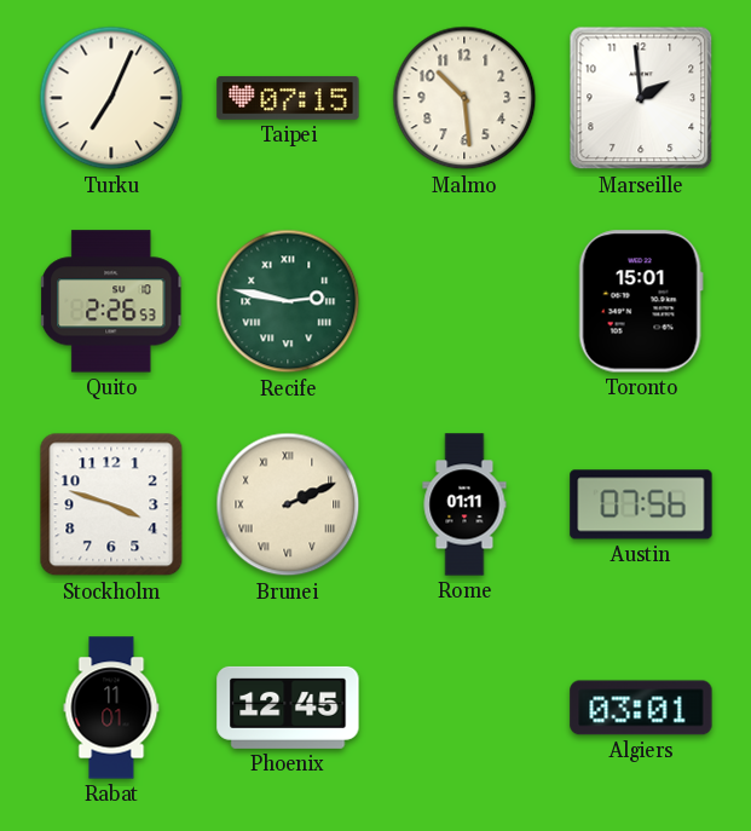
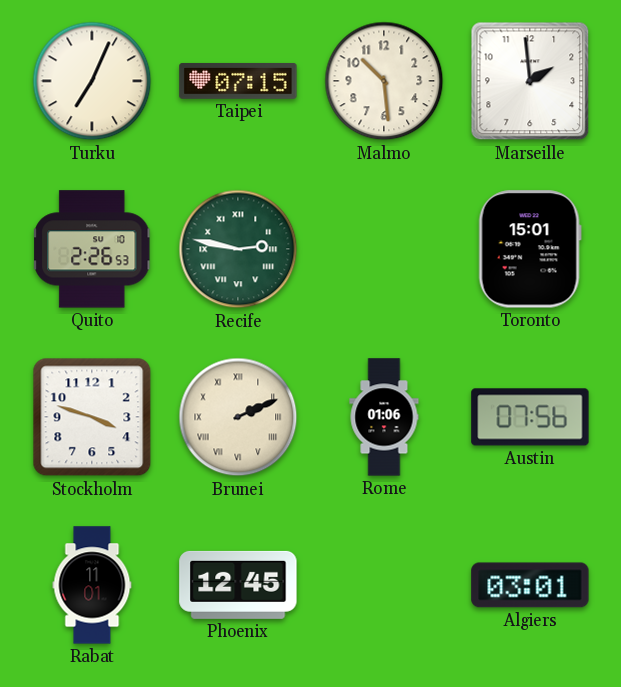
Rome: 01:11 -> 01:06
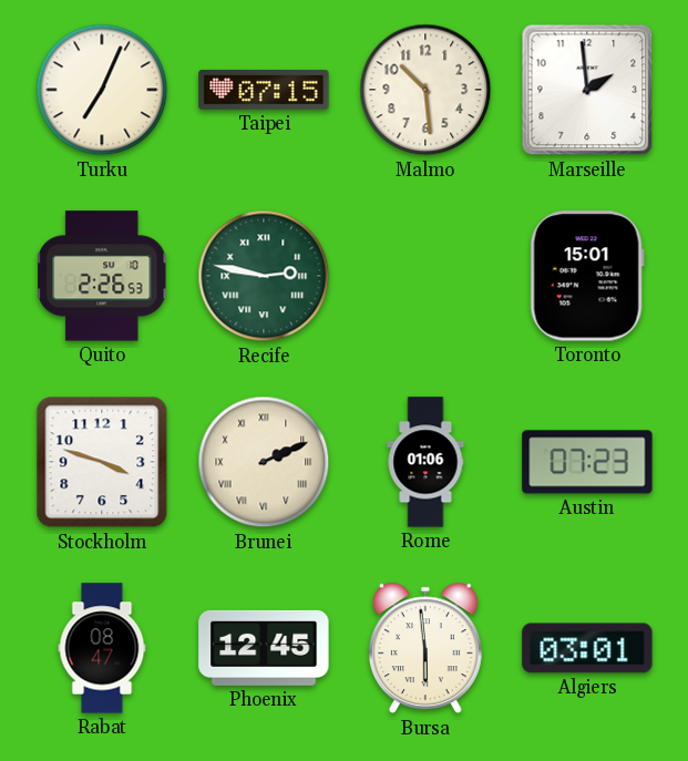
Austin: 07:56 -> 07:23
Rabat: 11:01 -> 08:47
Bursa: none -> 5:59
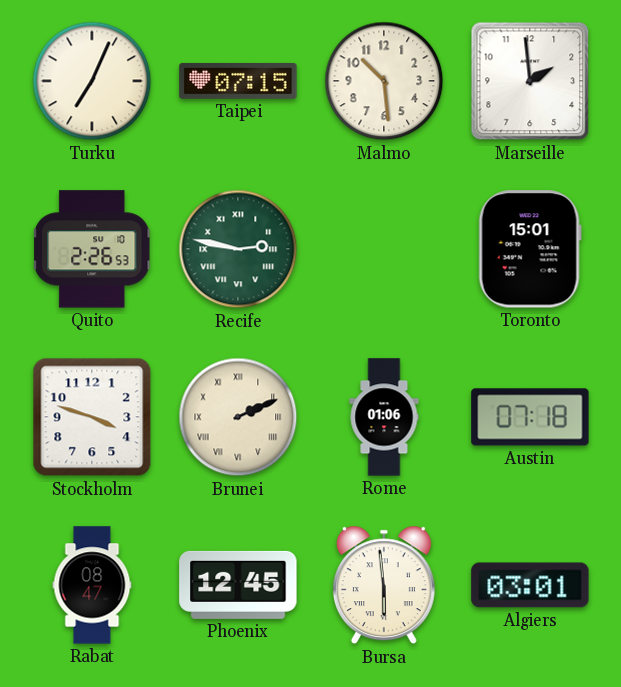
Austin: 07:23 -> 07:18
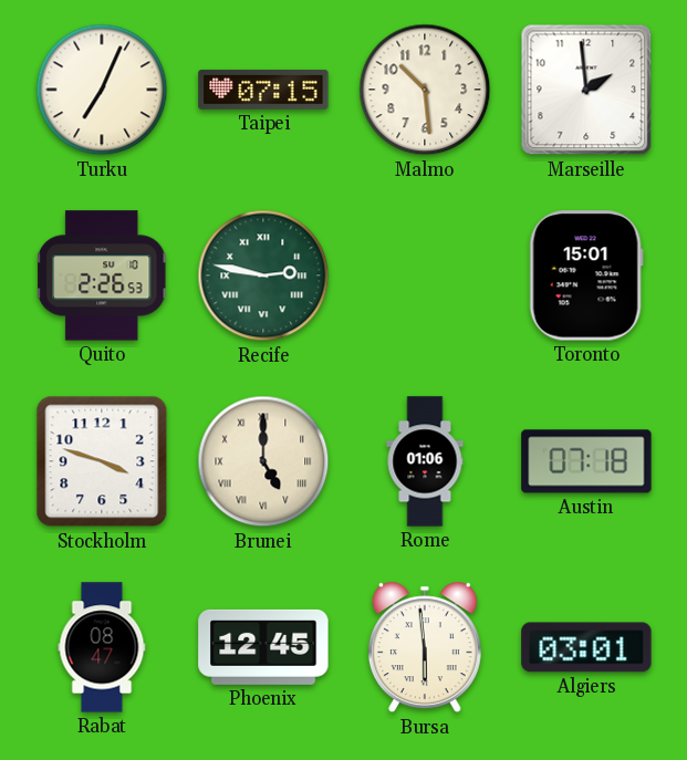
Brunei: 2:11 -> 5:00
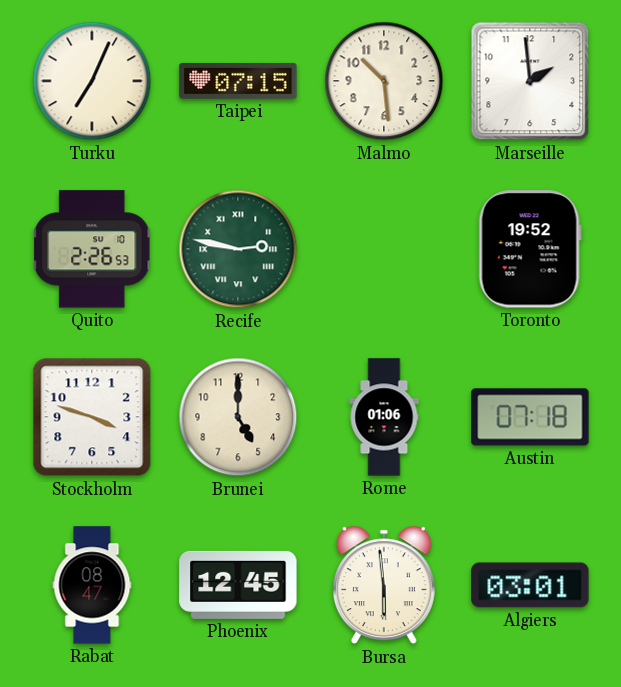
Toronto: 15:01 -> 19:52
Brunei numerals: Roman -> Arabic
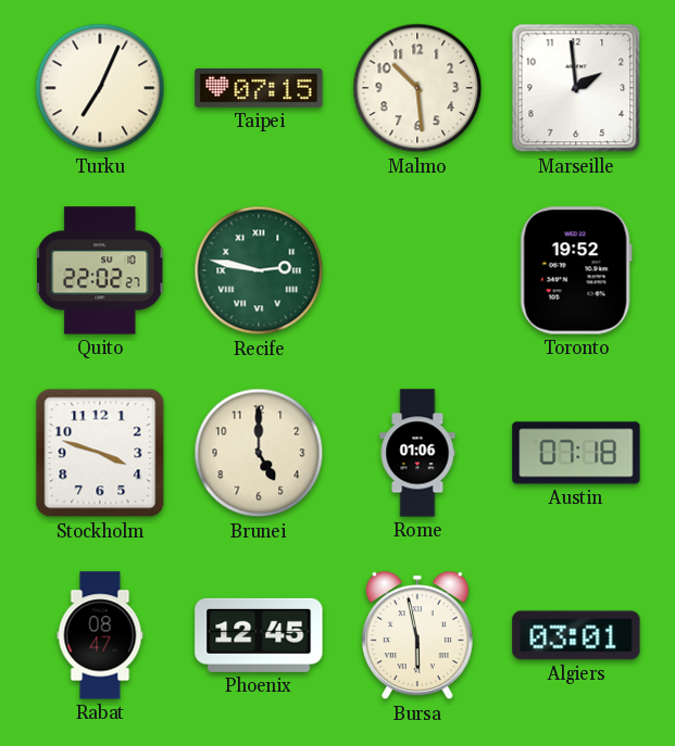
Quito: 2:26 -> 22:02
Bursa: 5:59 -> 5:58
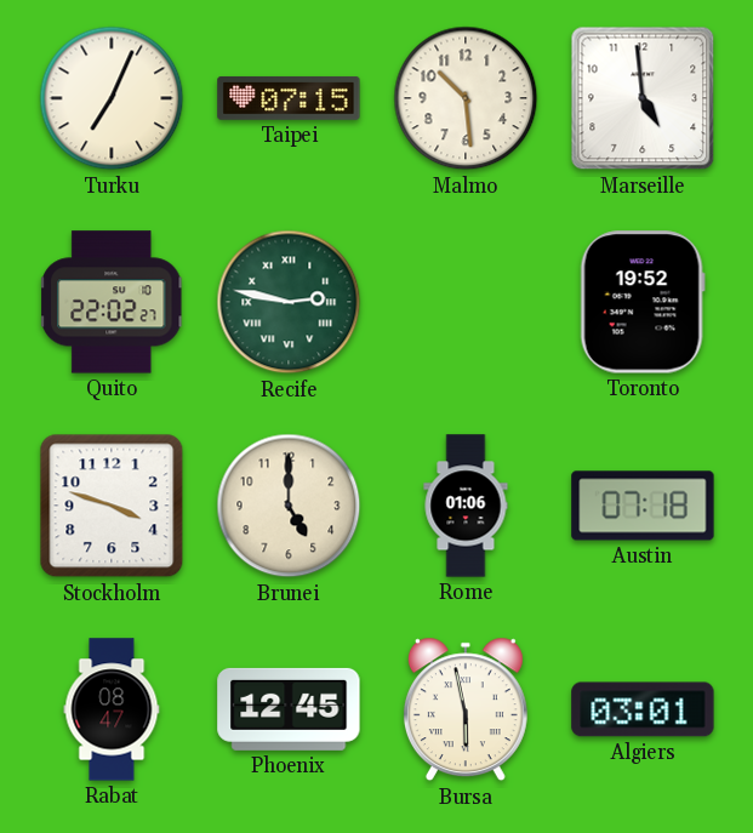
Marseille: 1:59 -> 4:59
